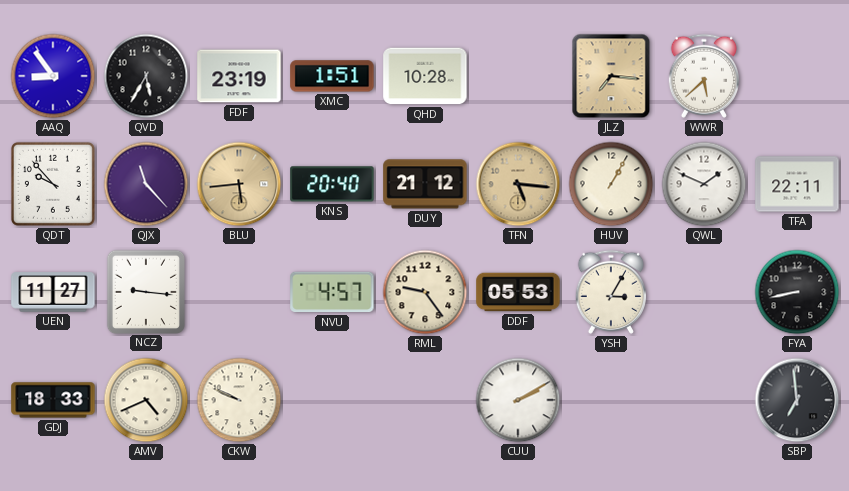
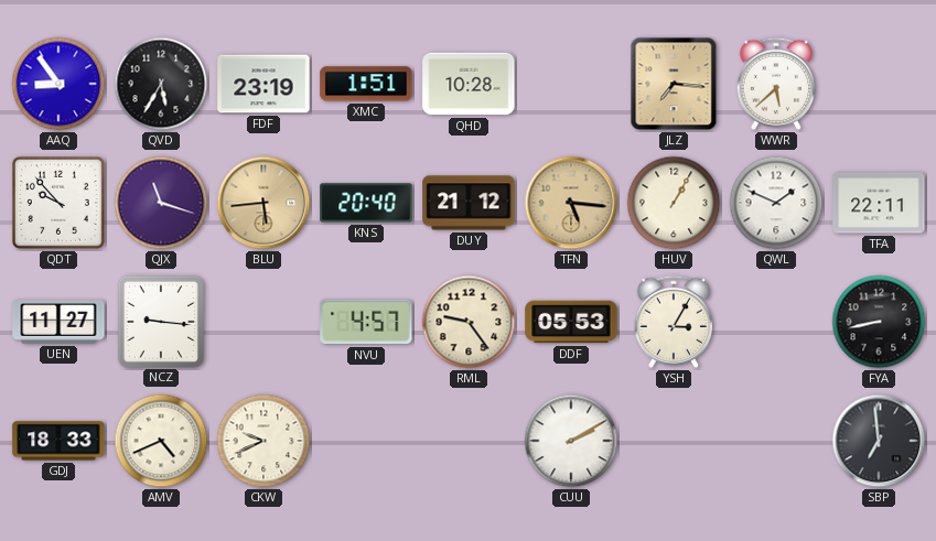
QJX: 11:23 -> 11:18
CKW: 9:49 -> 9:41
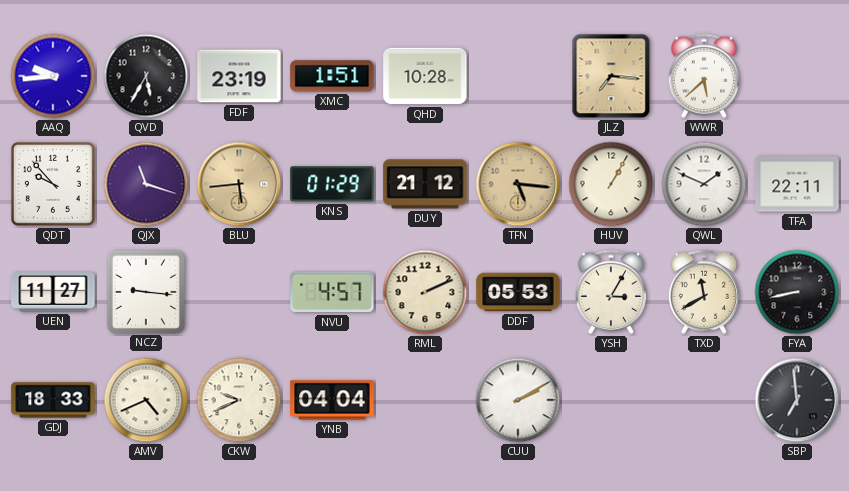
AAQ: 8:54 -> 9:44
KNS: 20:40 -> 01:29
RML: 9:24 -> 2:11
TXD: none -> 11:40
YNB: none -> 04:04
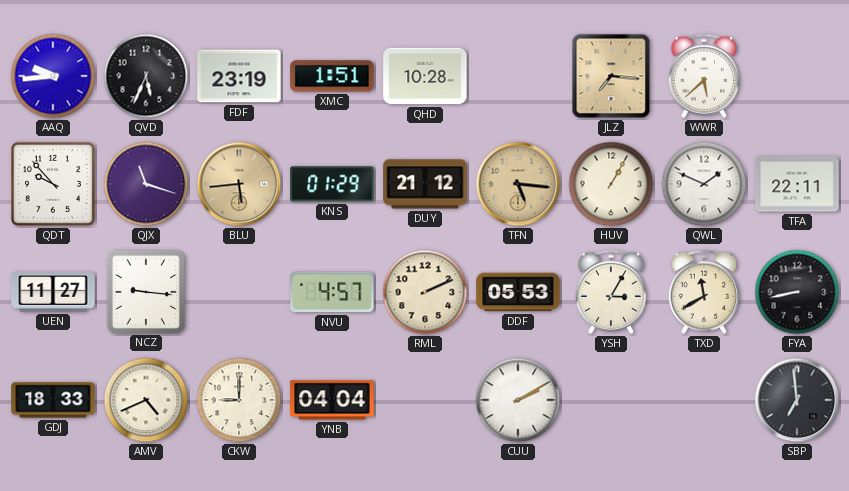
QVD: 5:35 -> 5:34
CKW: 9:41 -> 9:00
